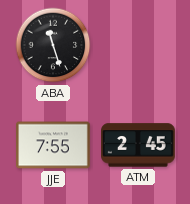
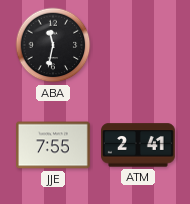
ABA: 11:27 -> 11:32
ATM: 2:45 -> 2:41
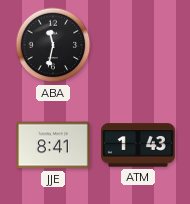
JJE: 7:55 -> 8:41
ATM: 2:41 -> 1:43
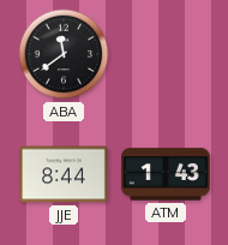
ABA: 11:32 -> 11:39
JJE: 8:41 -> 8:44
